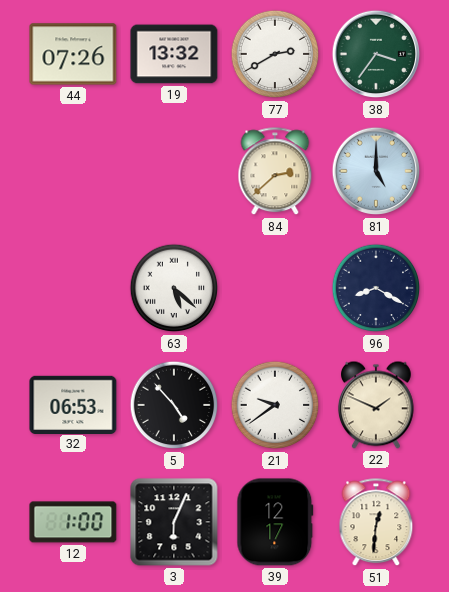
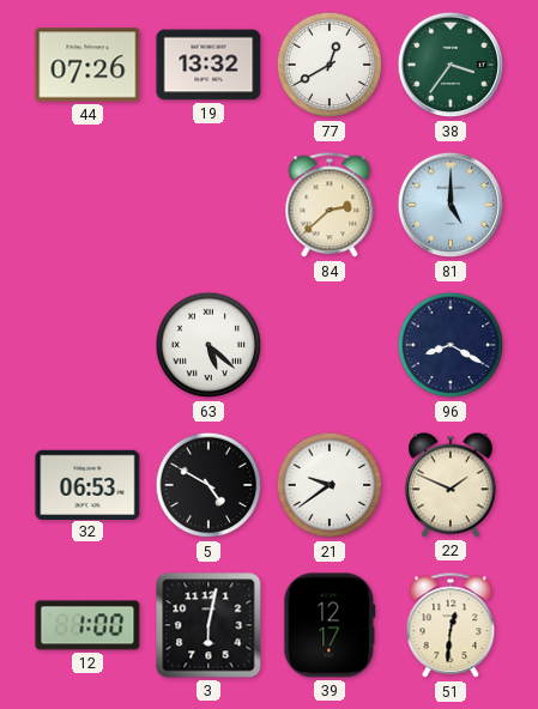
77: 2:40 -> 12:40
5: 4:53 -> 4:50
3: 6:04 -> 6:02
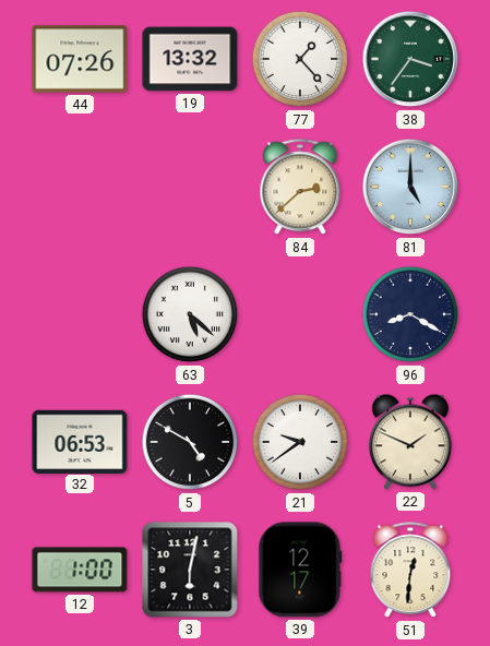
77: 12:40 -> 1:23
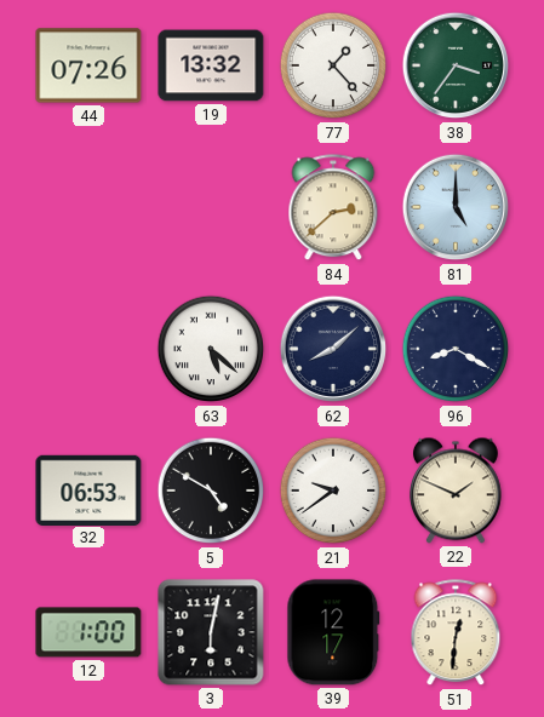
62: none -> 8:08
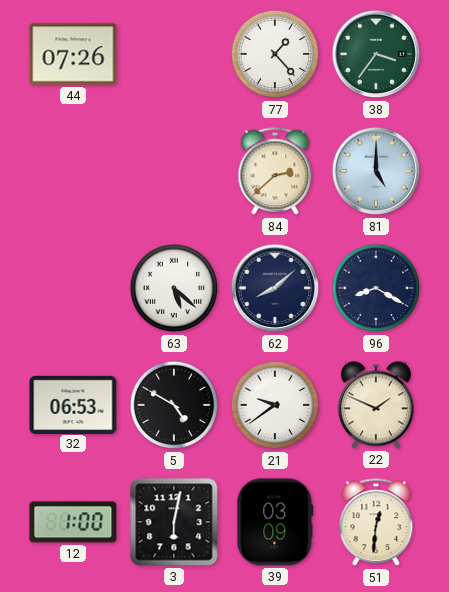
19: 13:32 -> none
39: 12:17 -> 03:09
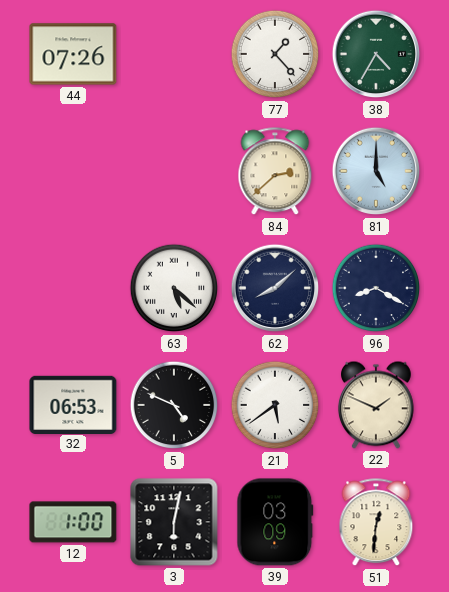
38: 3:36 -> 4:35
5: 4:50 -> 4:49
21: 9:39 -> 5:39
